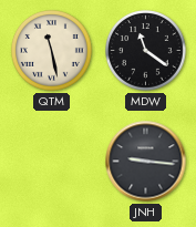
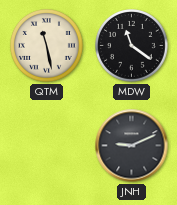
JNH: 9:16 -> 9:11
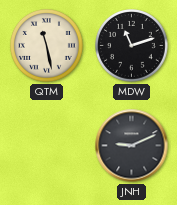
MDW: 11:21 -> 11:12
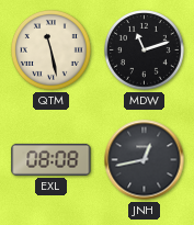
EXL: none -> 08:08
JNH: 9:11 -> 12:43
